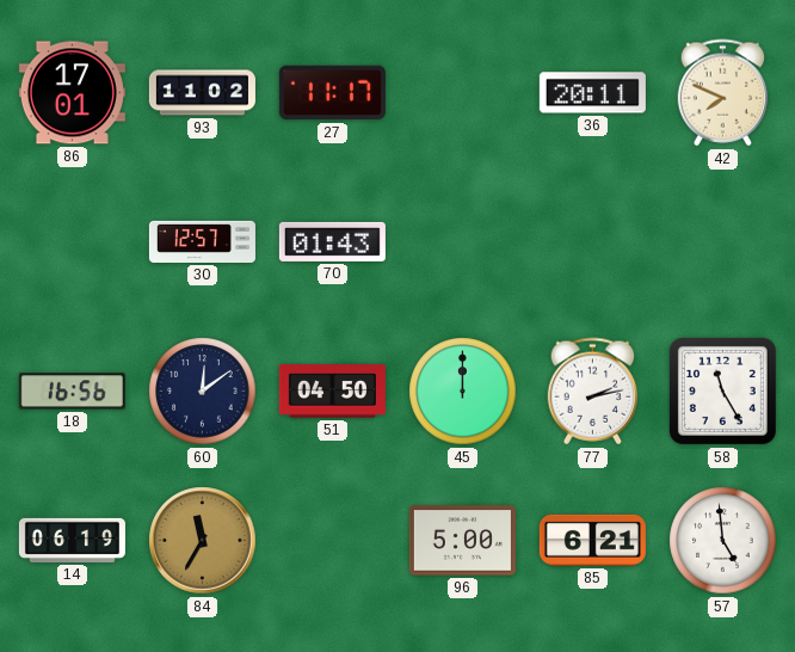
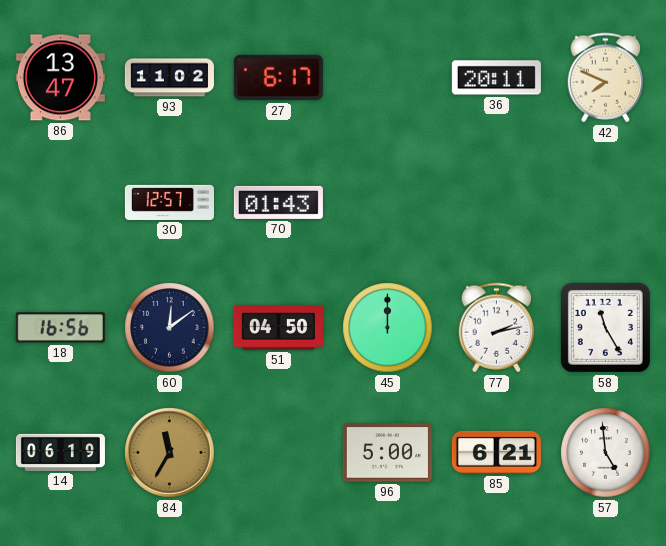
86: 17:01 -> 13:47
27: 11:17 -> 6:17
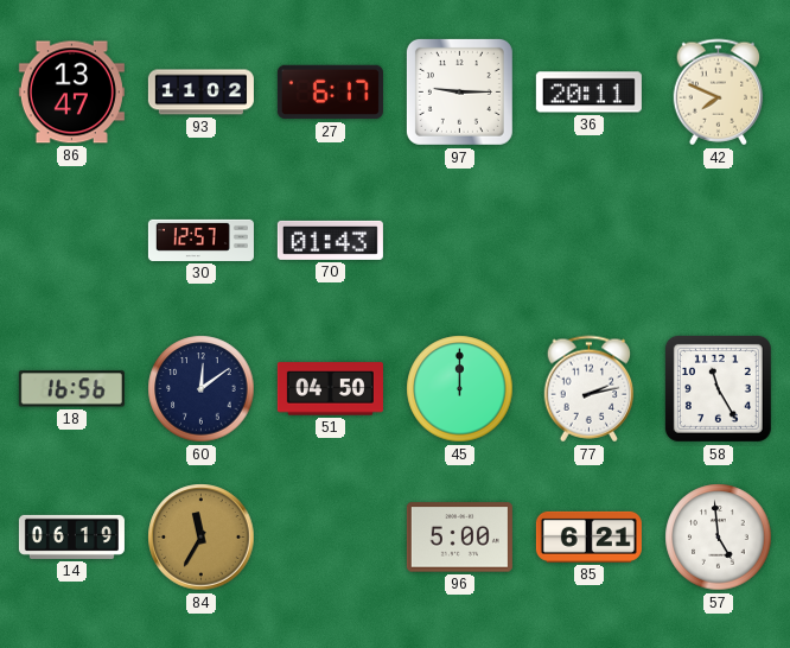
97: none -> 9:15
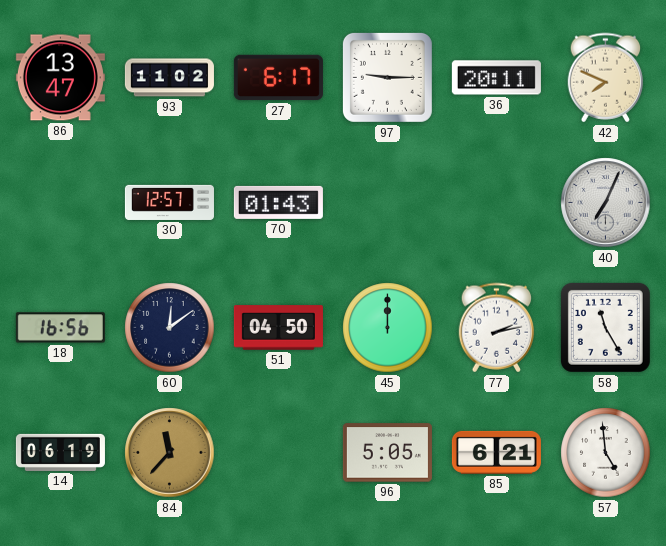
40: none -> 7:04
84: 11:35 -> 11:37
96: 5:00 -> 5:05
